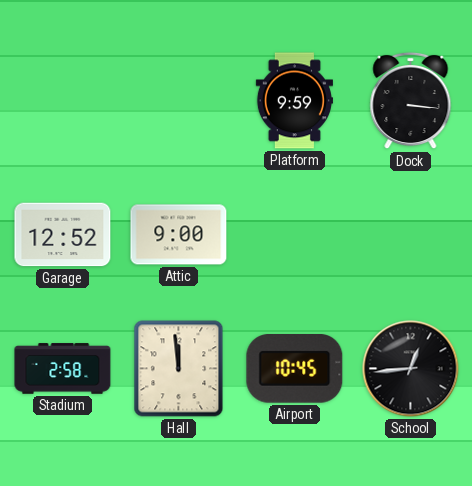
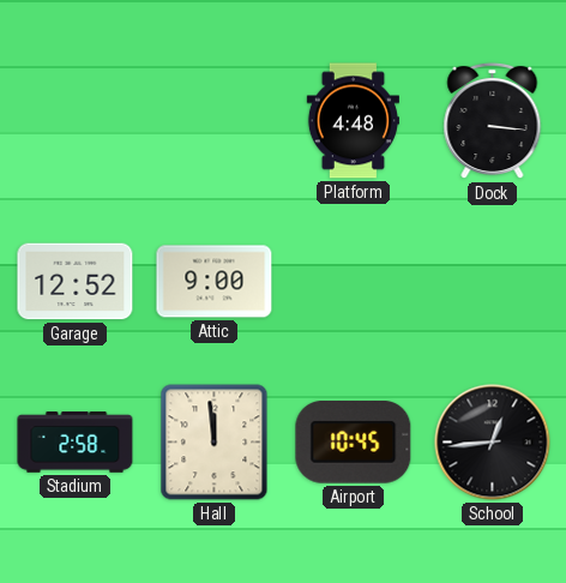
Platform: 9:59 -> 4:48
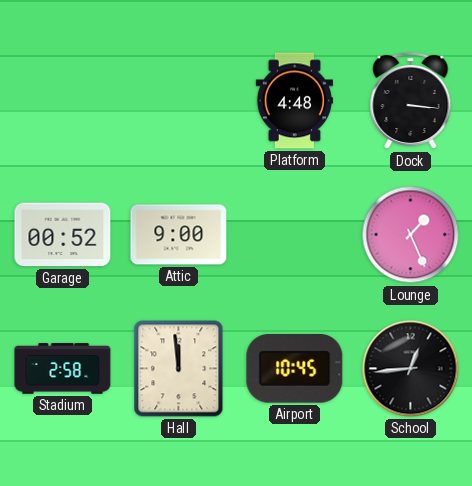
Garage: 12:52 -> 00:52
Lounge: none -> 1:26
